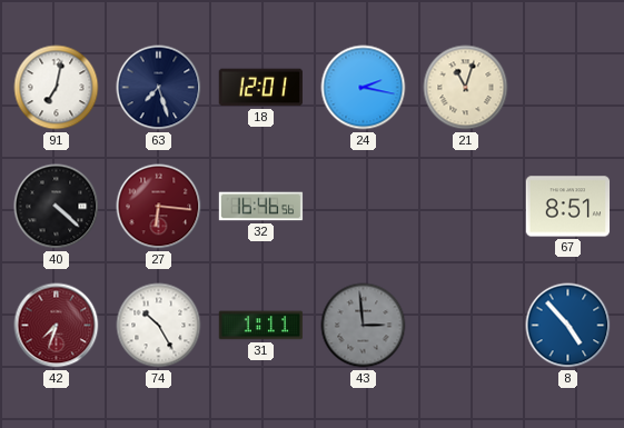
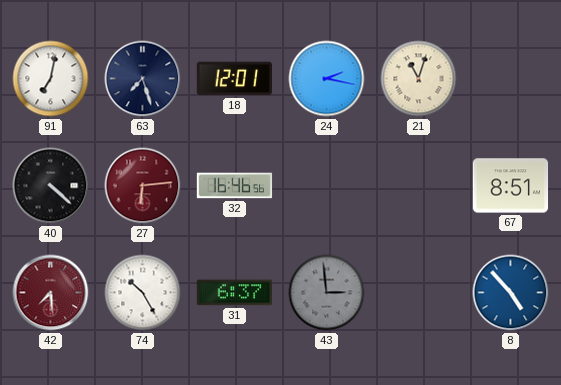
27: 6:16 -> 6:14
42: 7:33 -> 7:29
31: 1:11 -> 6:37
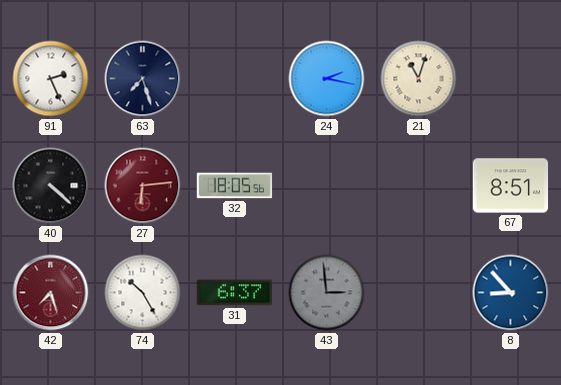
91: 7:02 -> 2:26
18: 12:01 -> none
32: 16:46 -> 18:05
42: 7:29 -> 7:27
8: 4:53 -> 8:53
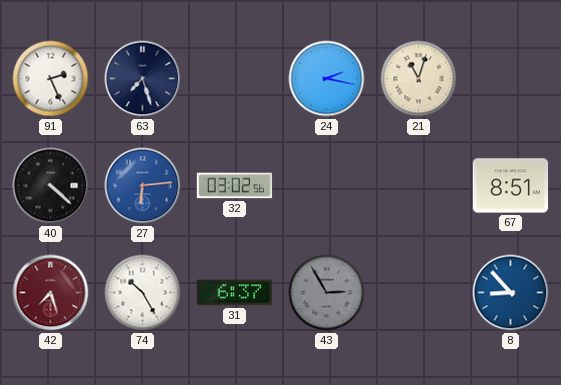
27 dial: burgundy -> blue
32: 18:05 -> 03:02
43: 2:59 -> 2:55
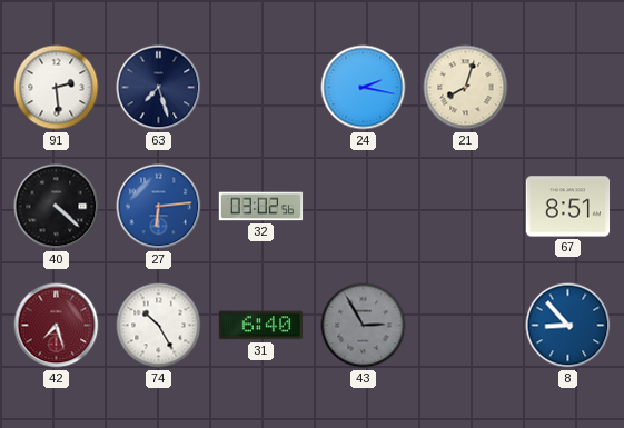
91: 2:26 -> 2:29
21: 11:03 -> 8:03
31: 6:37 -> 6:40
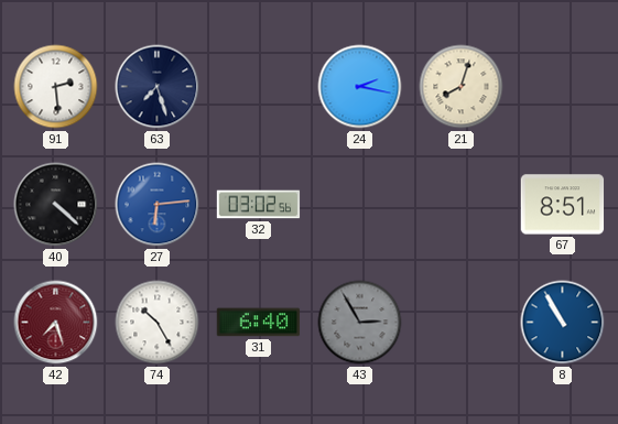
8: 8:53 -> 10:55
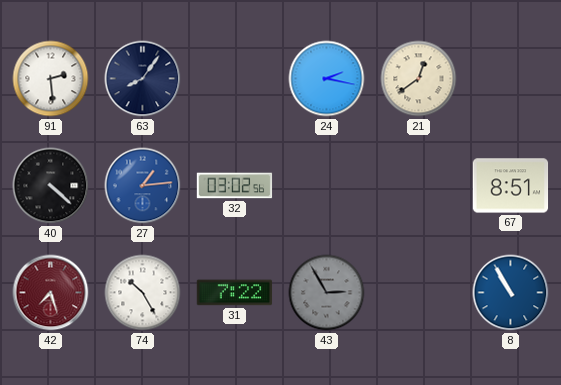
63: 7:27 -> 8:06
21: 8:03 -> 12:39
27: 6:14 -> 1:14
31: 6:40 -> 7:22
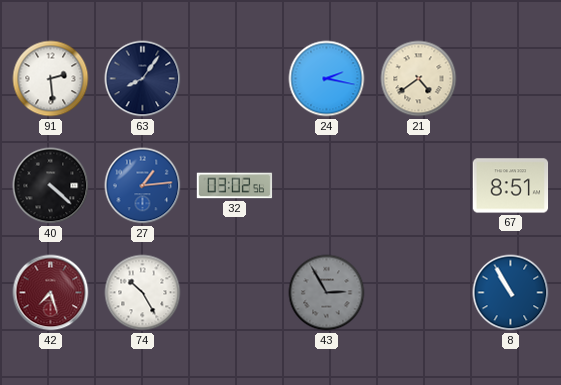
21: 12:39 -> 4:39
31: 7:22 -> none
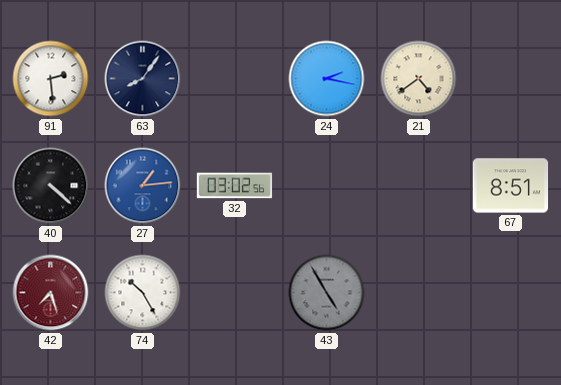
43: 2:55 -> 4:55
8: 10:55 -> none
